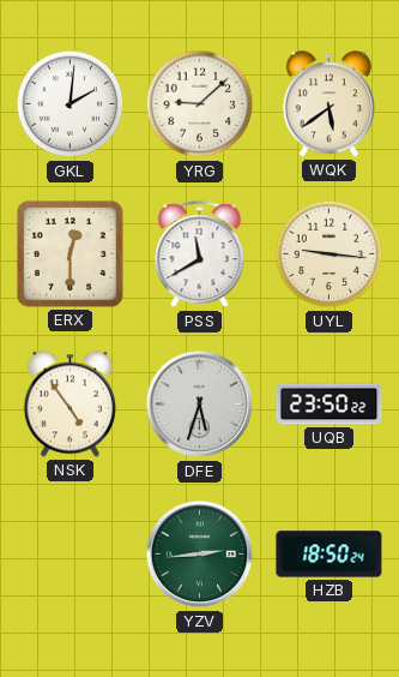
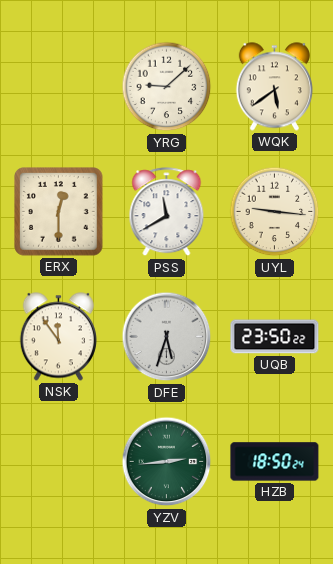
GKL: 2:01 -> none
NSK: 4:54 -> 11:54
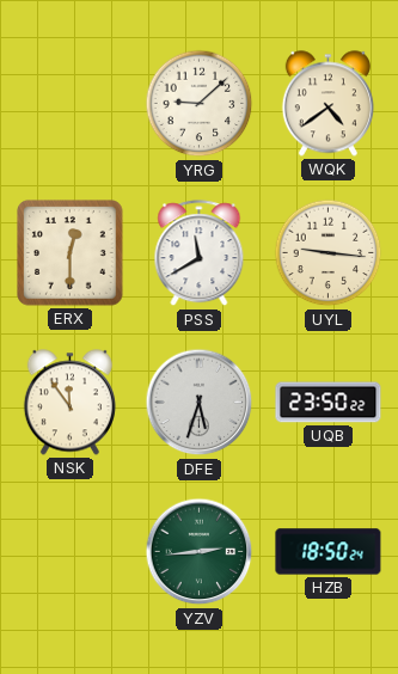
WQK: 5:39 -> 4:39
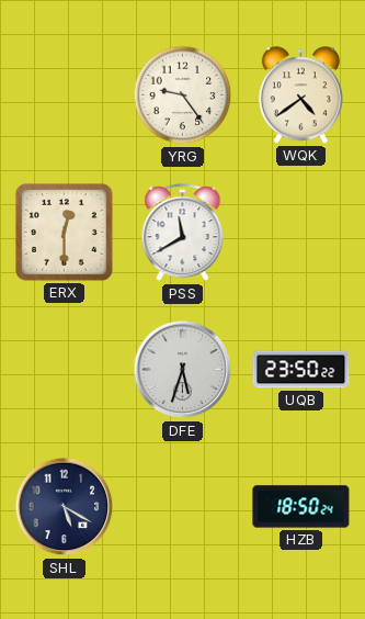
YRG: 9:08 -> 9:24
UYL: 9:16 -> none
NSK: 11:54 -> none
SHL: none -> 5:20
YZV: 2:44 -> none
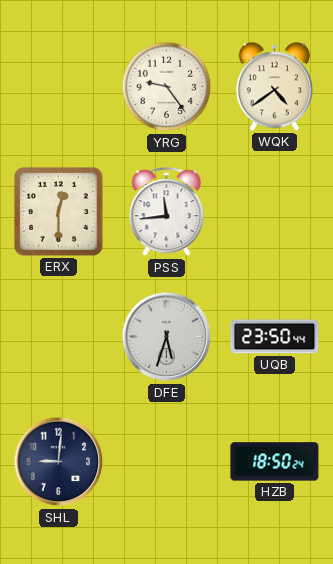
PSS: 11:40 -> 11:44
UQB: 23:50:22 -> 23:50:44
SHL: 5:20 -> 9:01
